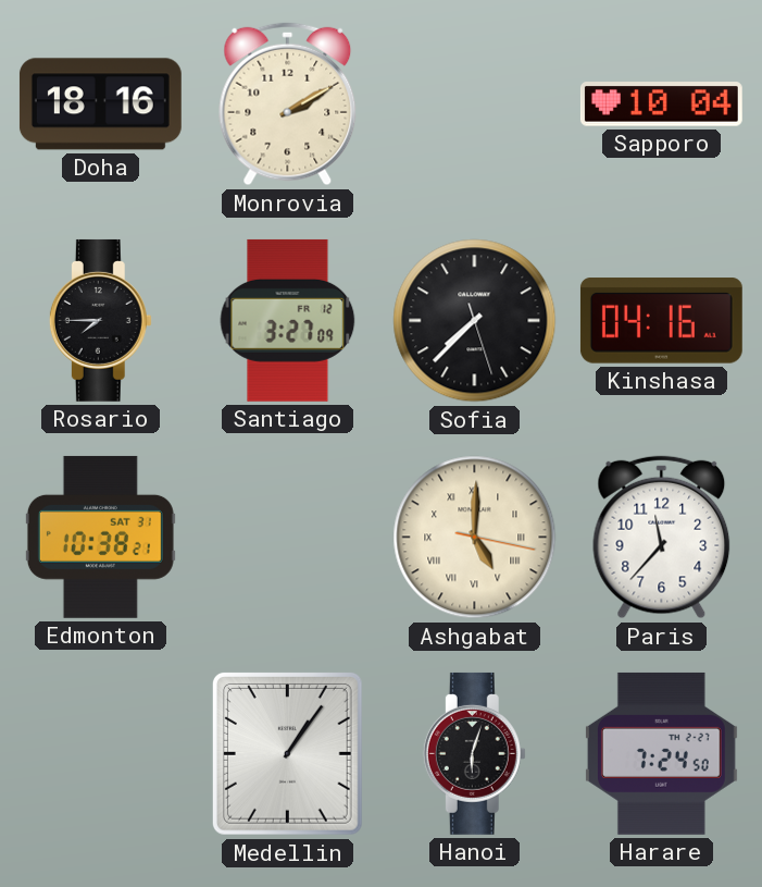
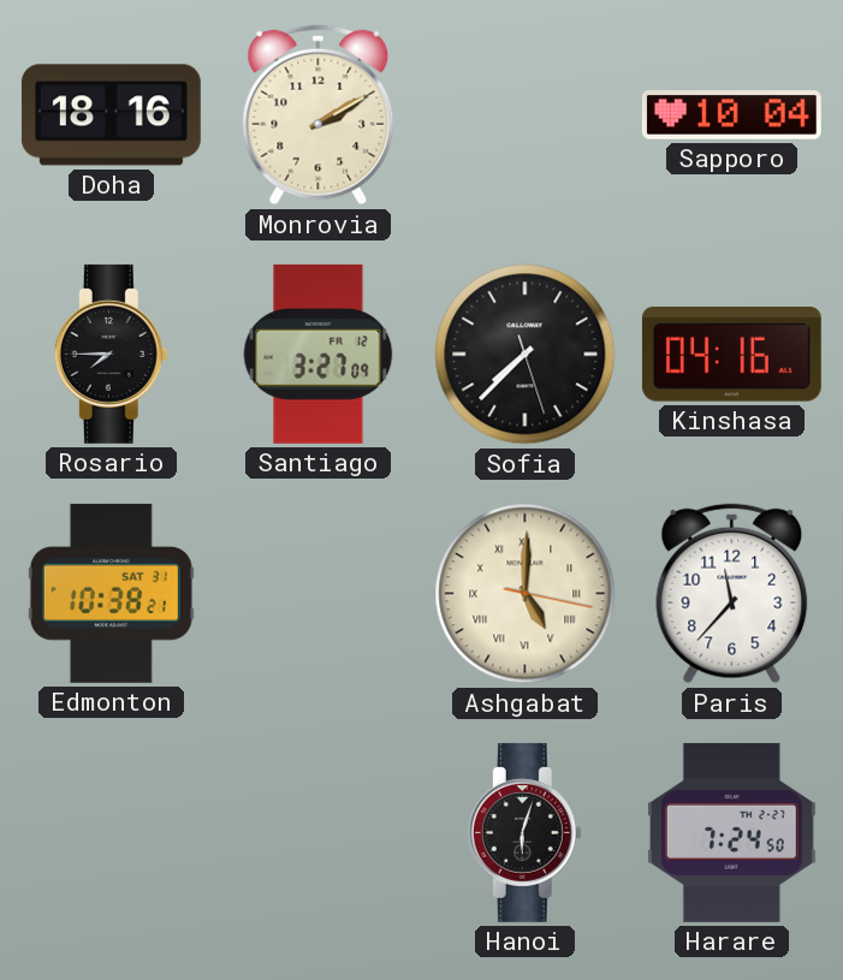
Medellin: 1:06 -> none
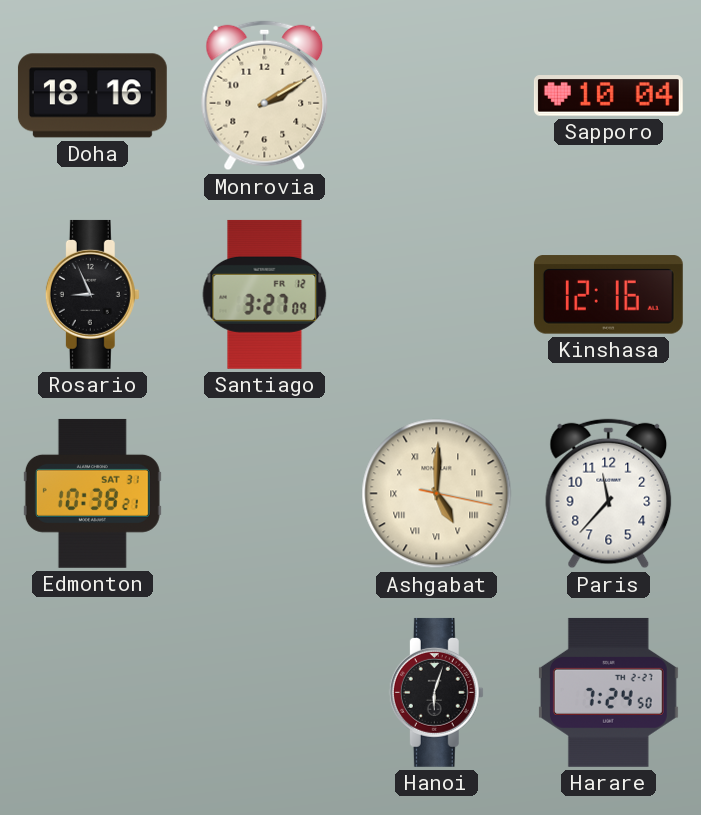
Rosario: 7:45 -> 8:56
Sofia: 7:37 -> none
Kinshasa: 04:16 -> 12:16
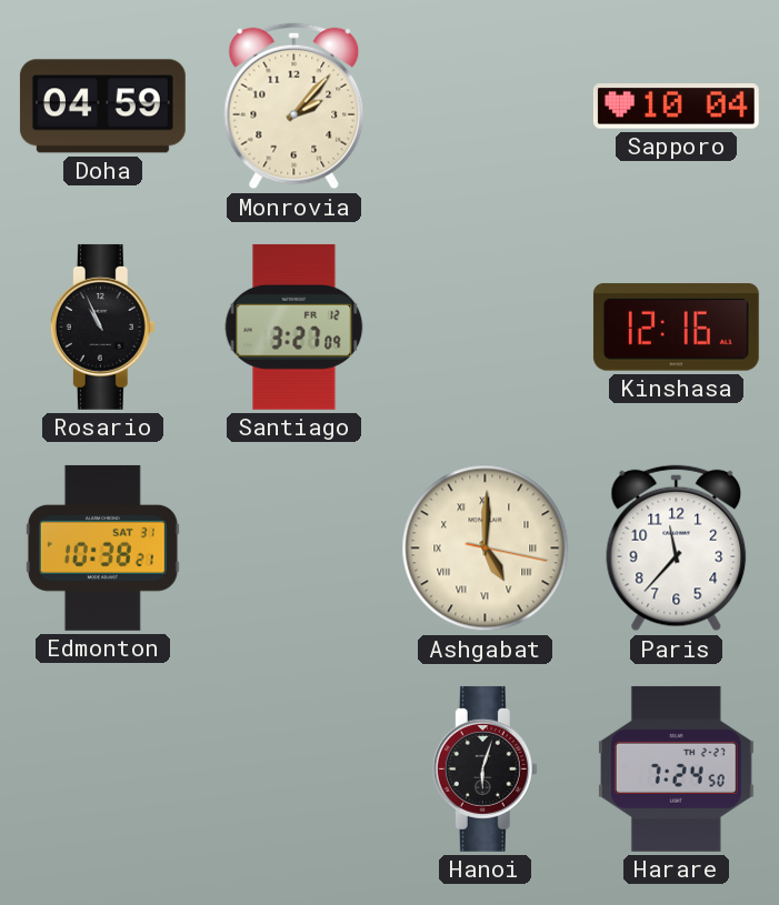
Doha: 18:16 -> 04:59
Monrovia: 2:10 -> 2:07
Rosario: 8:56 -> 10:56
